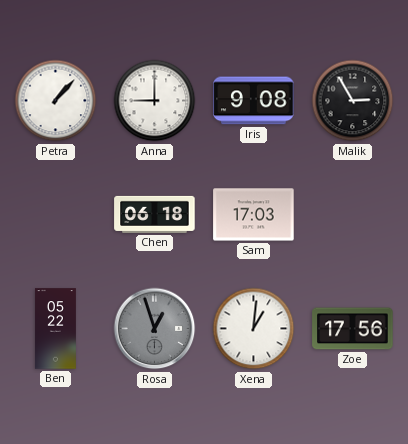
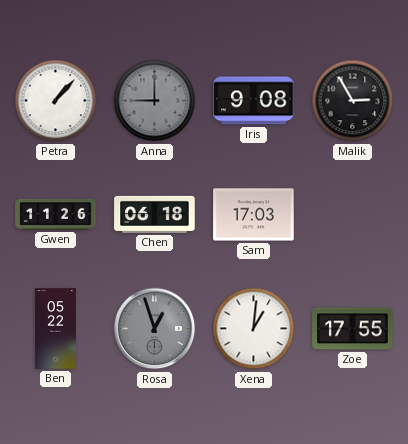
Anna dial: white -> grey
Gwen: none -> 11:26
Zoe: 17:56 -> 17:55
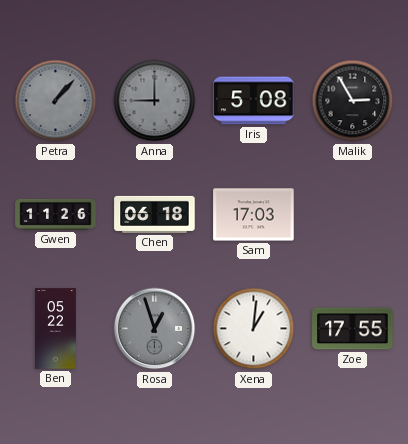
Petra dial: white -> grey
Iris: 9:08 -> 5:08
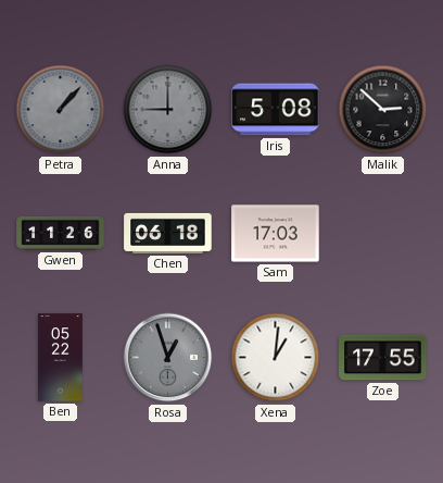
Malik: 2:55 -> 2:52
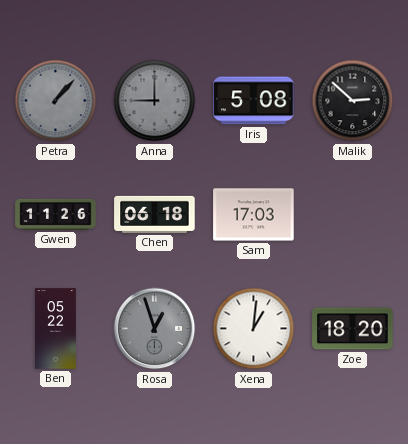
Zoe: 17:55 -> 18:20
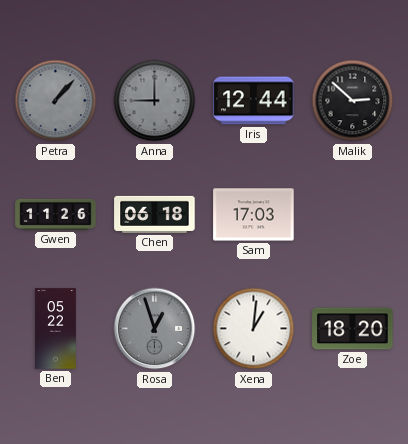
Iris: 5:08 -> 12:44
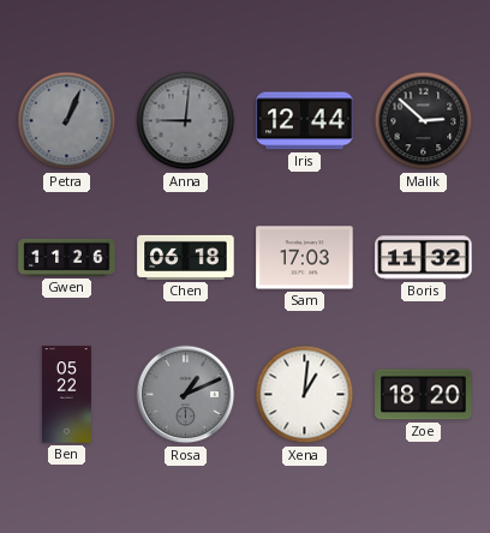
Petra: 1:07 -> 1:04
Anna: 9:00 -> 9:01
Boris: none -> 11:32
Rosa: 12:57 -> 1:11
